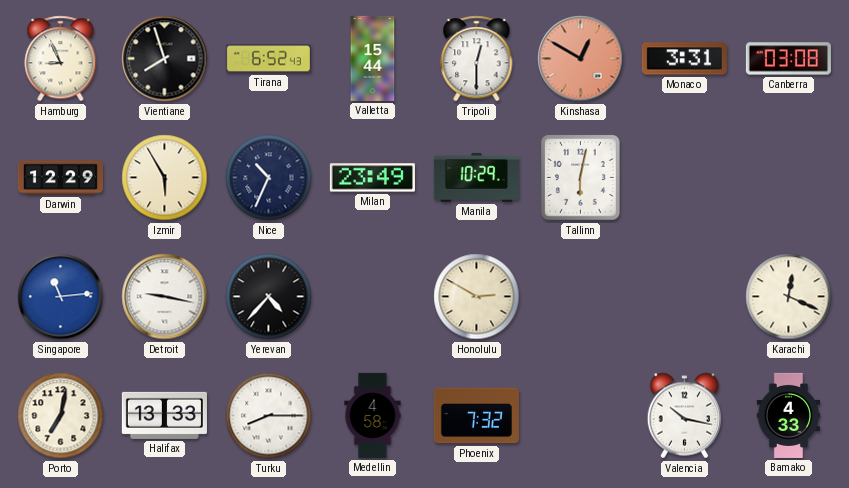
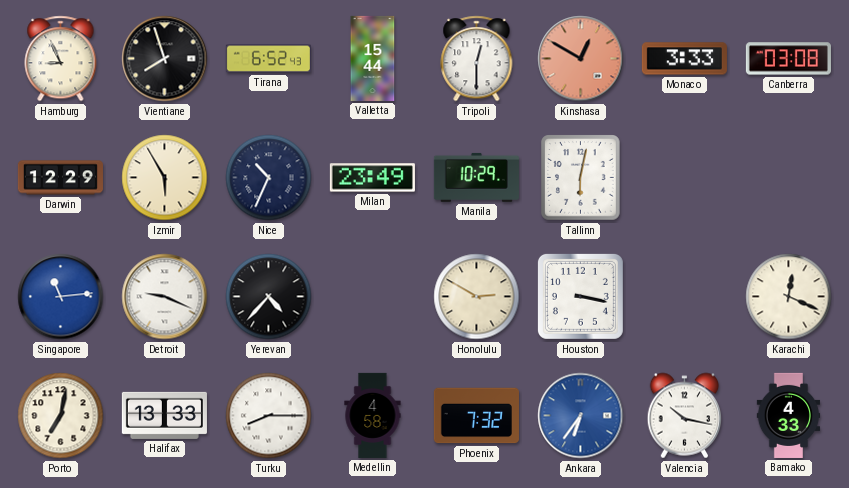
Monaco: 3:31 -> 3:33
Detroit: 9:17 -> 9:19
Houston: none -> 3:17
Ankara: none -> 6:36
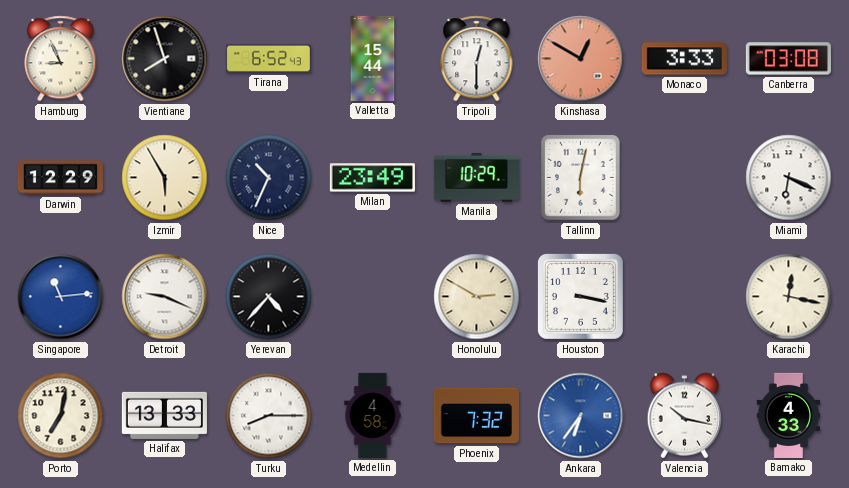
Miami: none -> 6:19
Karachi: 12:19 -> 12:17
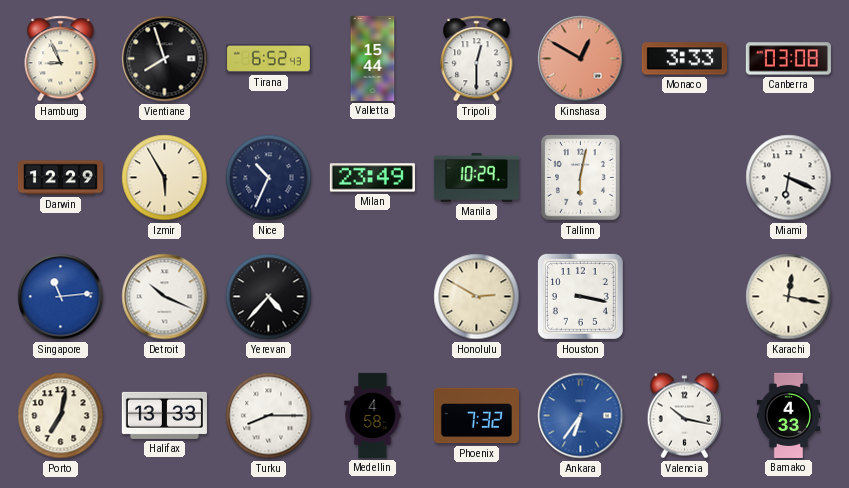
Detroit: 9:19 -> 10:19
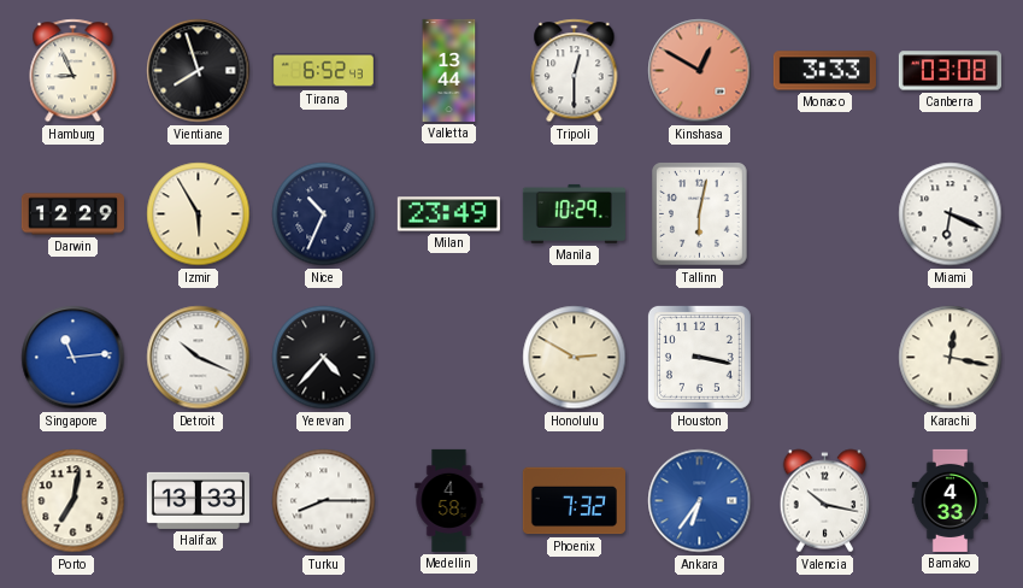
Valletta: 15:44 -> 13:44
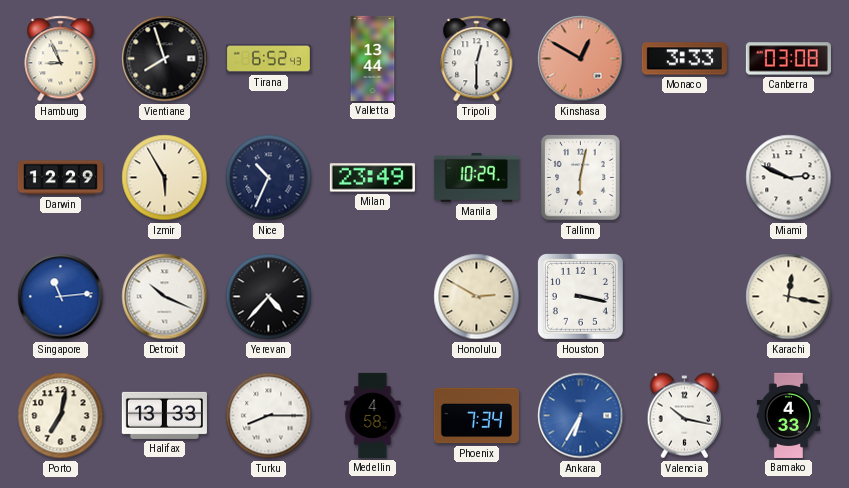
Miami: 6:19 -> 2:49
Phoenix: 7:32 -> 7:34
Ankara: 6:36 -> 6:35
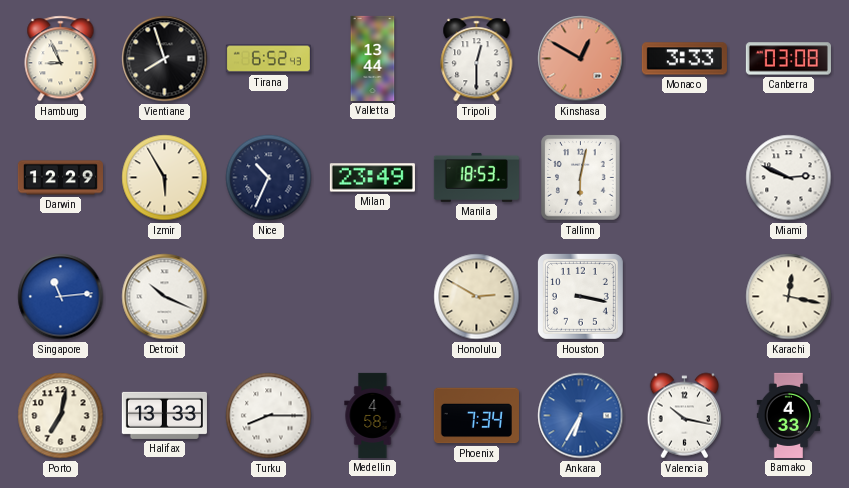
Manila: 10:29 -> 18:53
Yerevan: 4:37 -> none
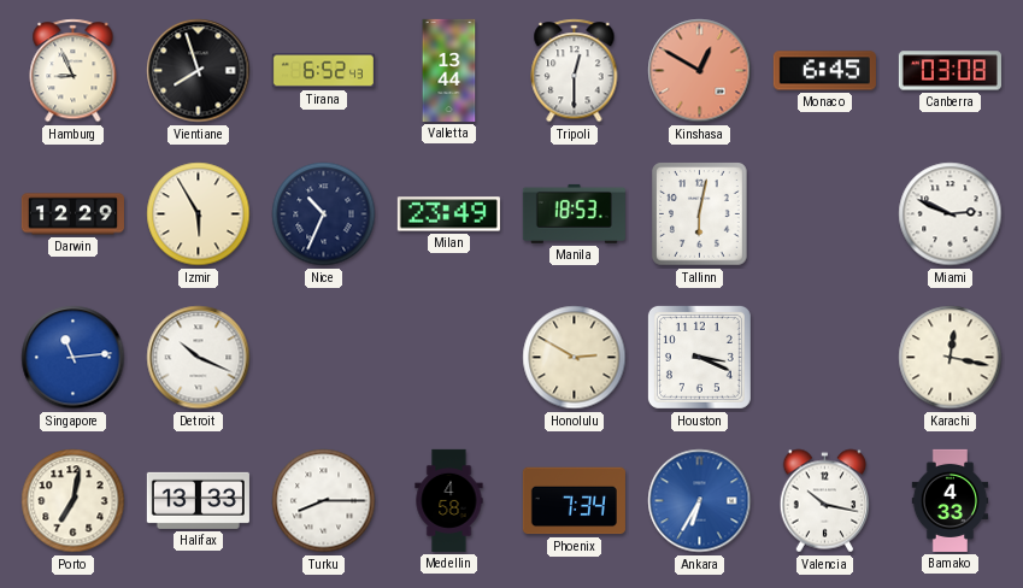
Monaco: 3:33 -> 6:45
Houston: 3:17 -> 3:19
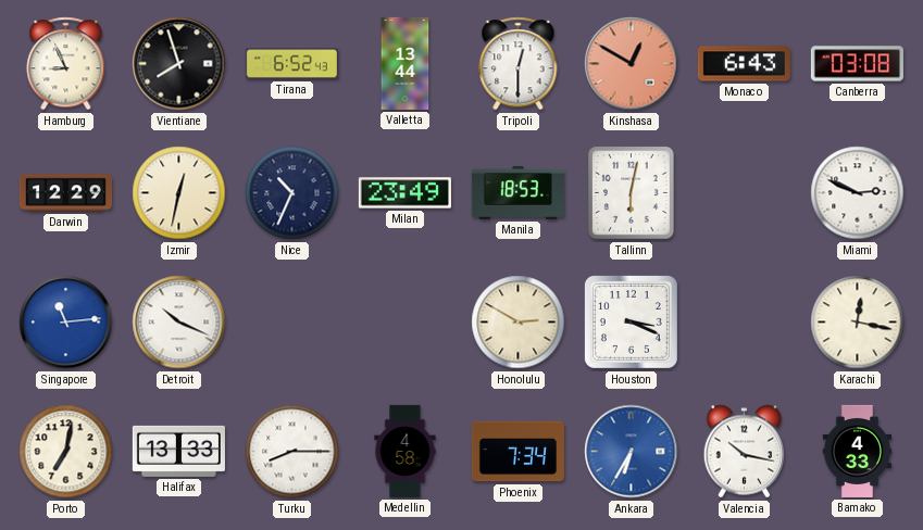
Monaco: 6:45 -> 6:43
Izmir: 5:55 -> 12:32
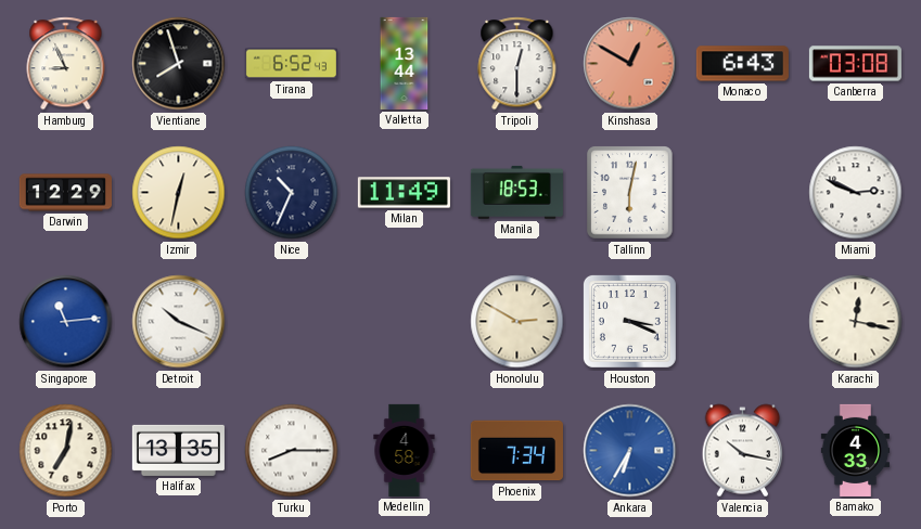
Milan: 23:49 -> 11:49
Halifax: 13:33 -> 13:35
